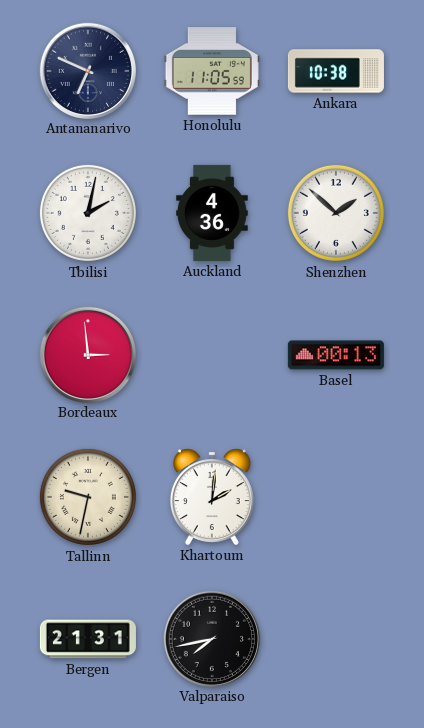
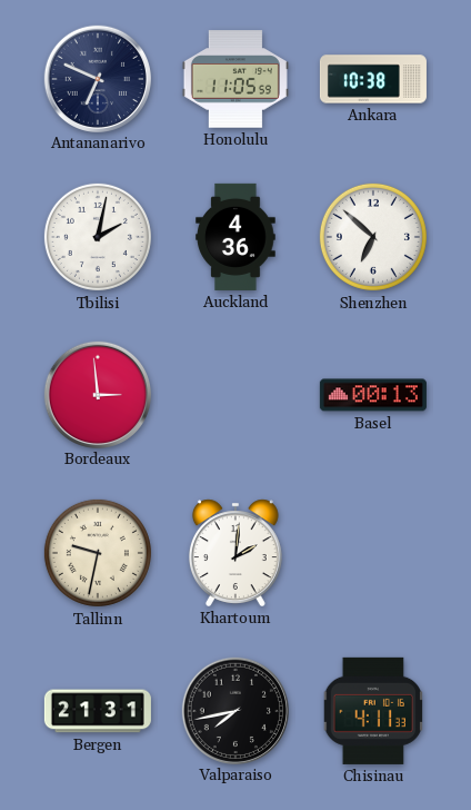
Shenzhen: 1:52 -> 6:52
Chisinau: none -> 4:11
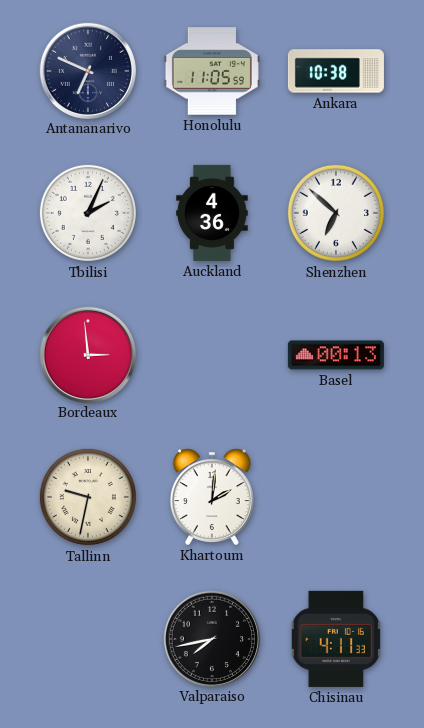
Tbilisi: 2:02 -> 2:04
Bergen: 21:31 -> none
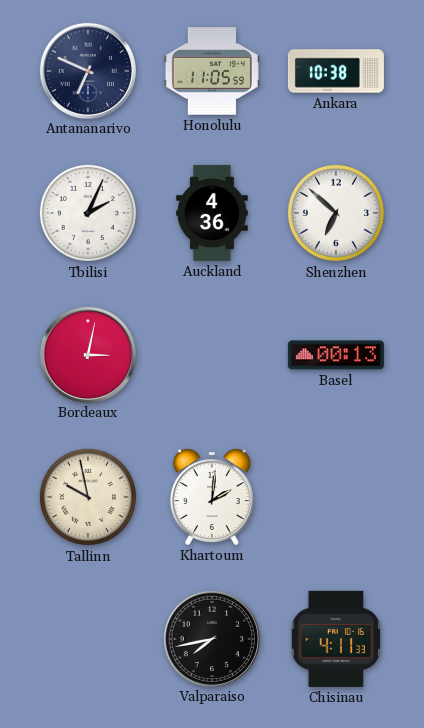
Bordeaux: 2:59 -> 3:02
Tallinn: 9:32 -> 9:58
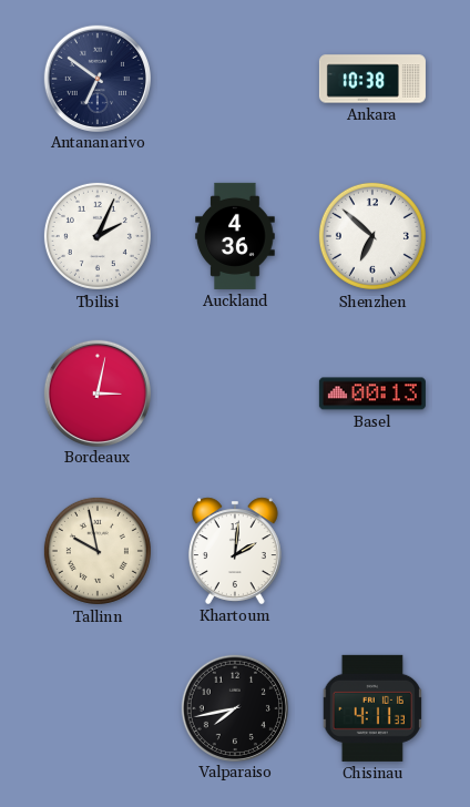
Antananarivo: 6:49 -> 6:51
Honolulu: 11:05 -> none
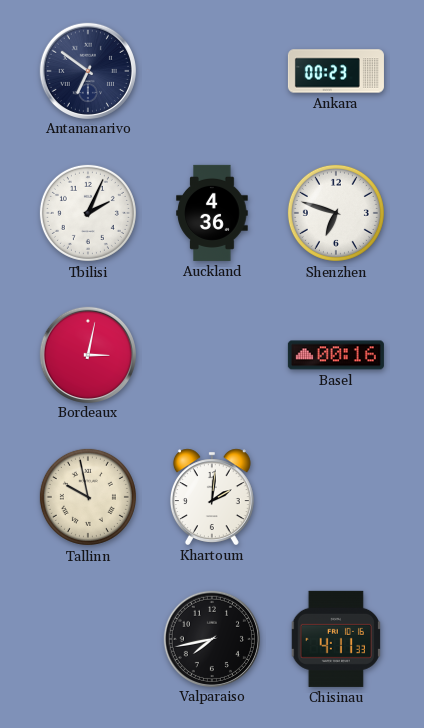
Ankara: 10:38 -> 00:23
Shenzhen: 6:52 -> 6:48
Basel: 00:13 -> 00:16
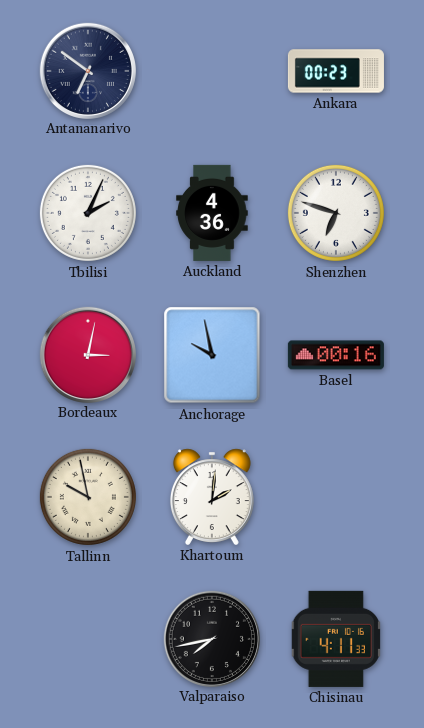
Anchorage: none -> 9:58
